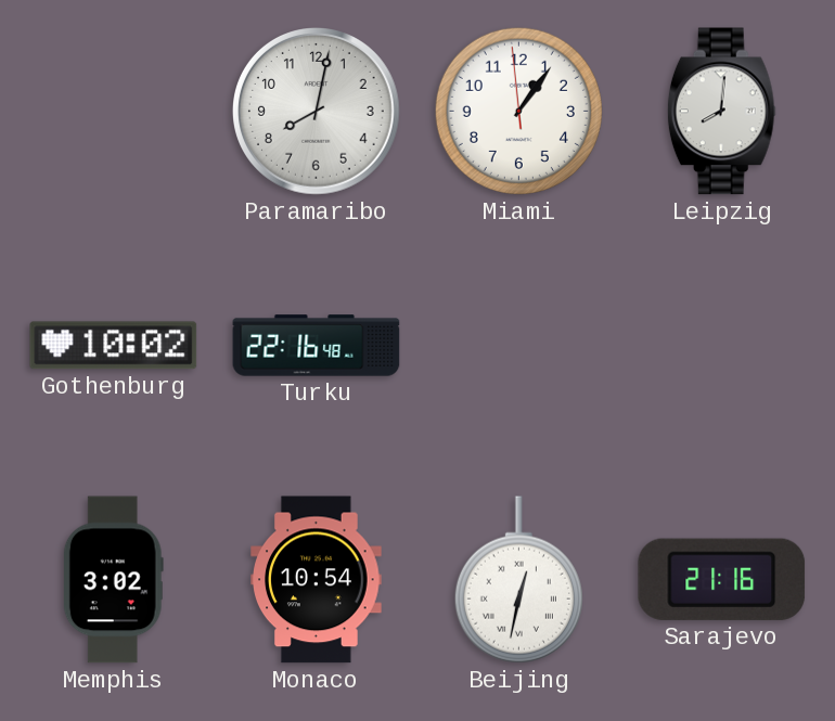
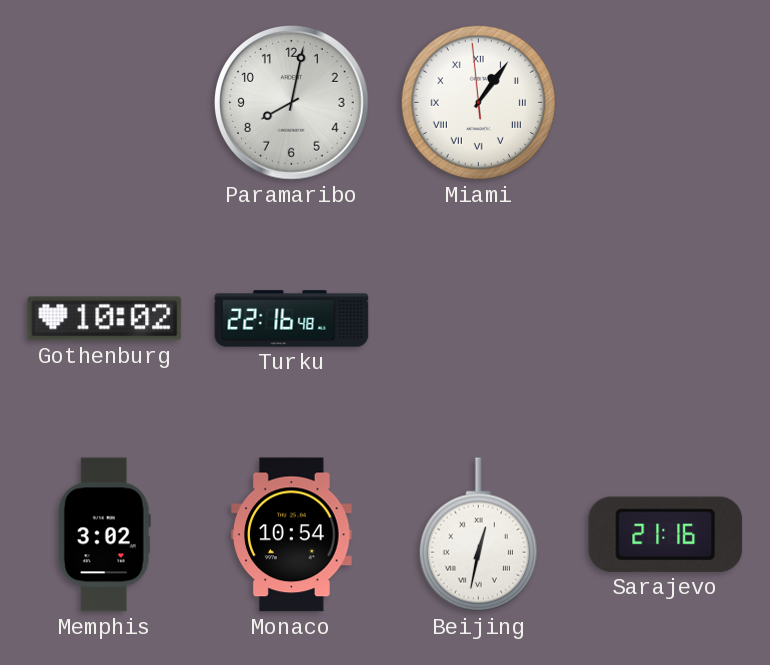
Miami numerals: Arabic -> Roman
Leipzig: 8:01 -> none
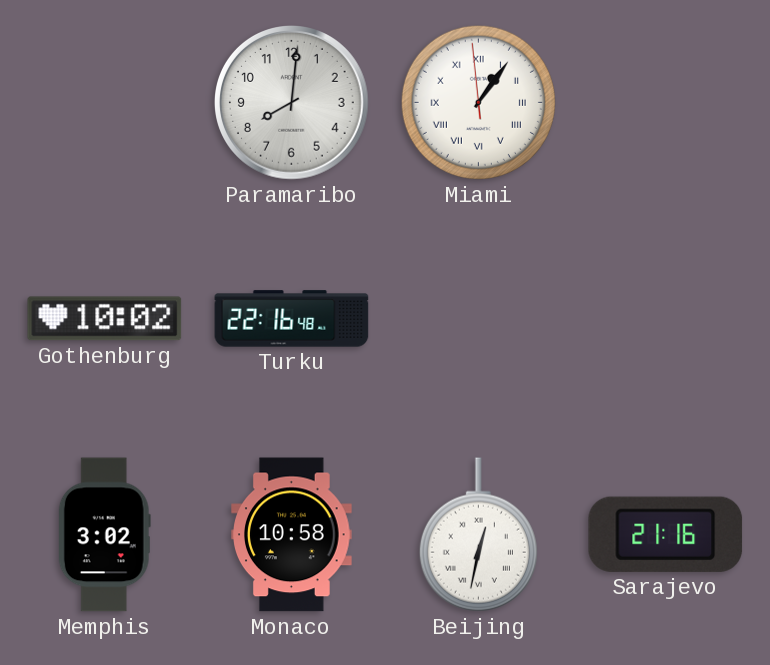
Paramaribo: 8:02 -> 8:01
Monaco: 10:54 -> 10:58
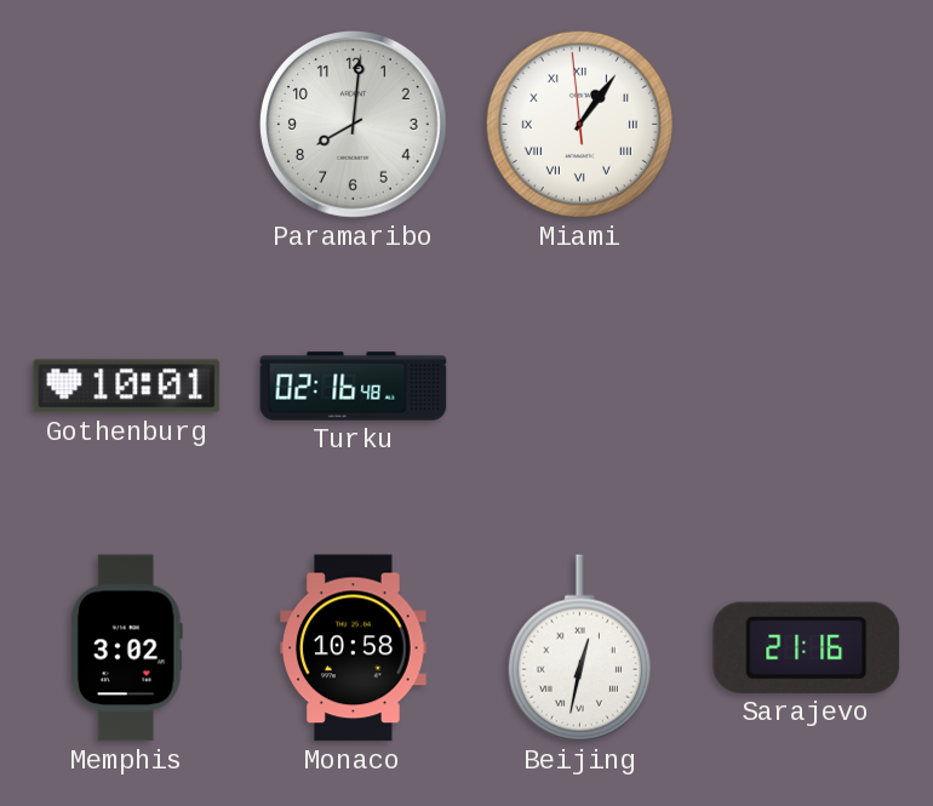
Gothenburg: 10:02 -> 10:01
Turku: 22:16 -> 02:16
